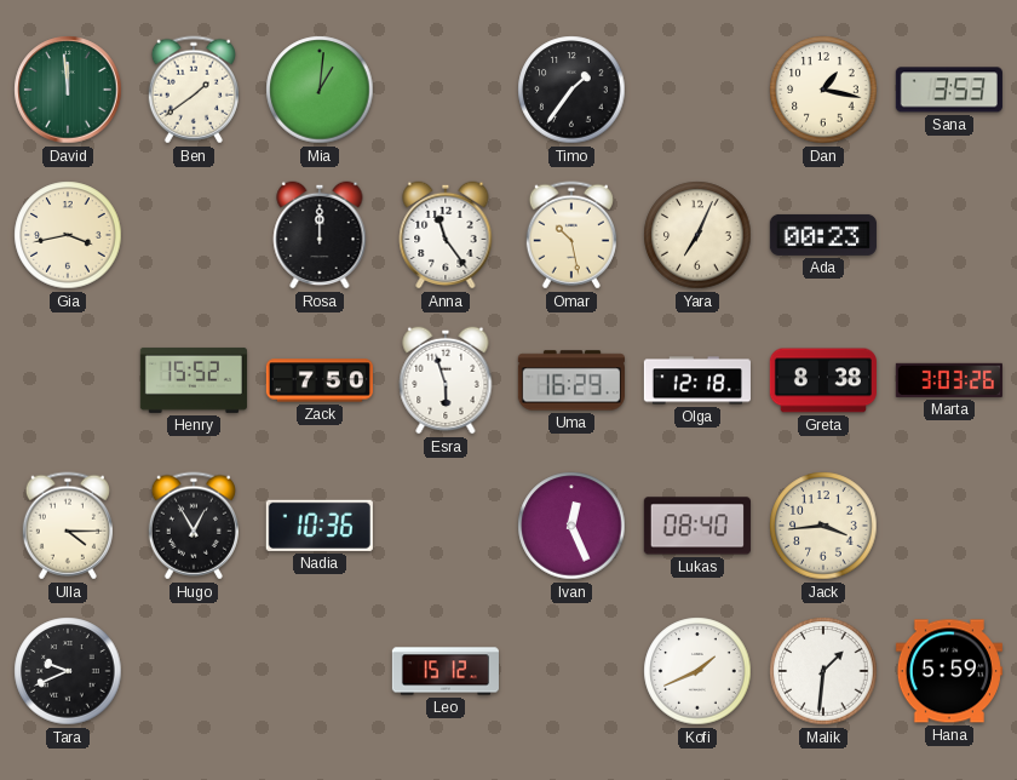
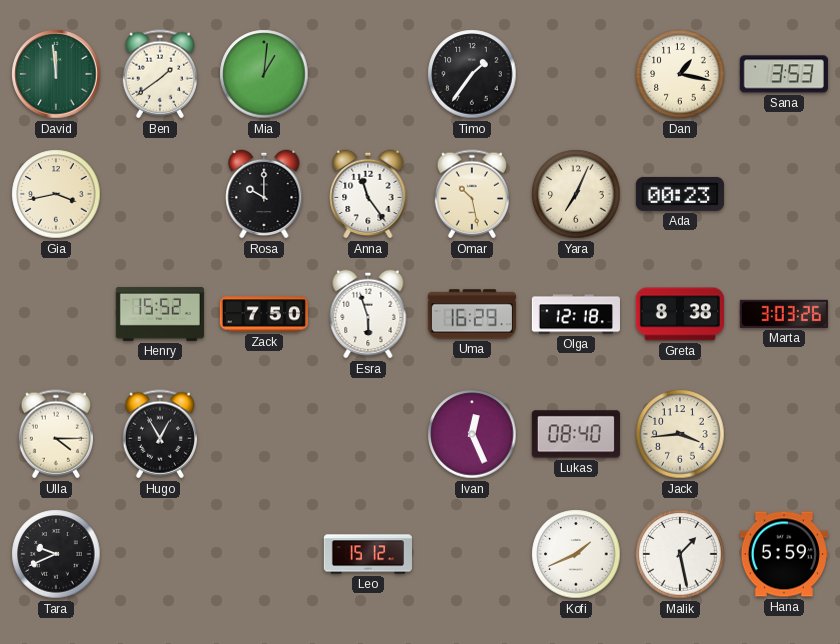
Rosa: 12:00 -> 10:00
Nadia: 10:36 -> none
Malik: 1:31 -> 1:28
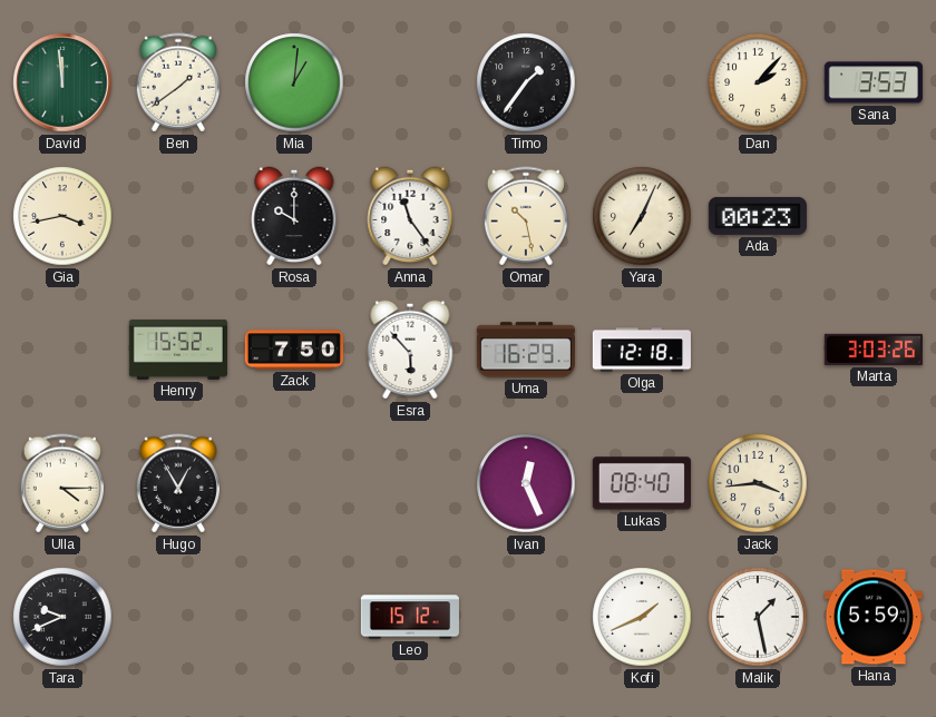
Dan: 1:17 -> 2:07
Esra: 5:57 -> 5:53
Greta: 8:38 -> none
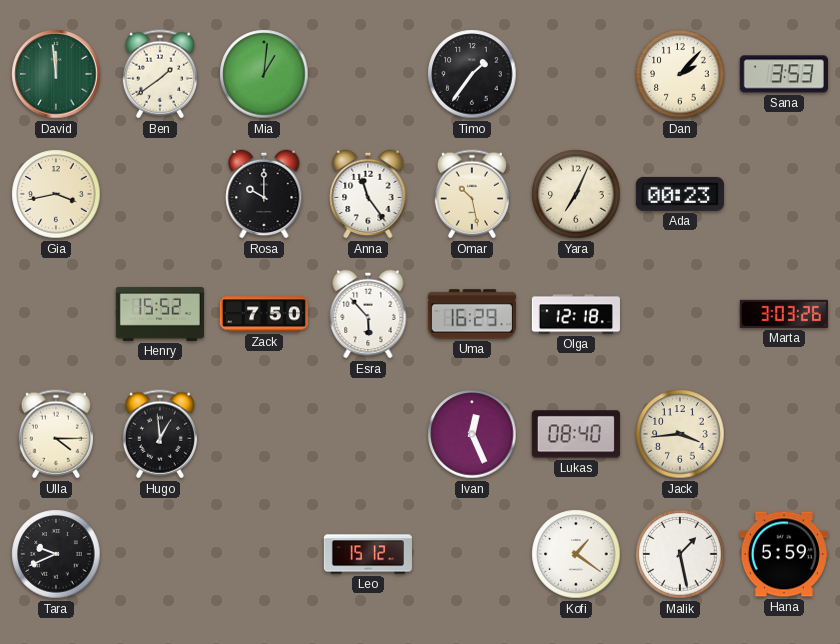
Hugo: 12:55 -> 12:59
Kofi: 1:41 -> 1:21
